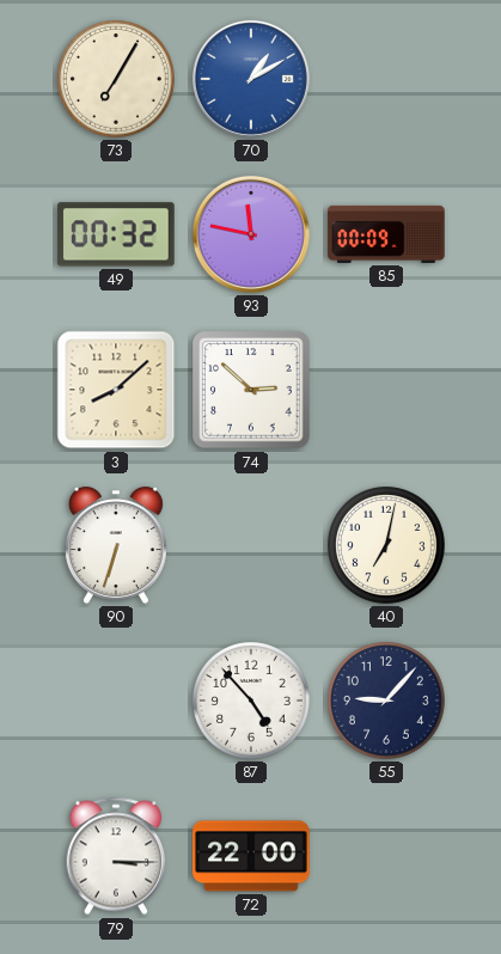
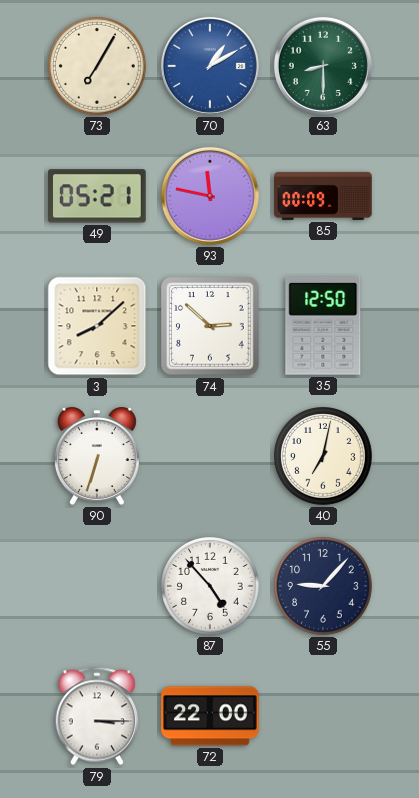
63: none -> 8:30
49: 00:32 -> 05:21
35: none -> 12:50
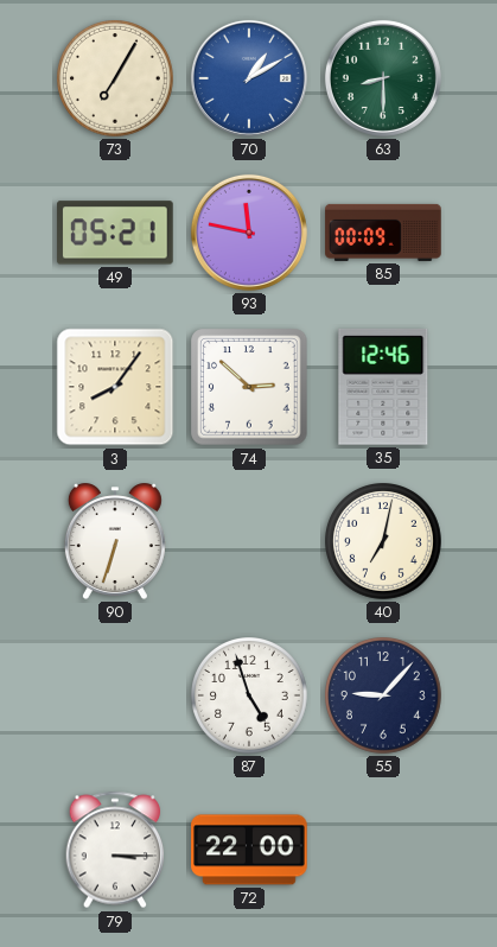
3: 8:08 -> 8:06
35: 12:50 -> 12:46
87: 4:53 -> 4:57
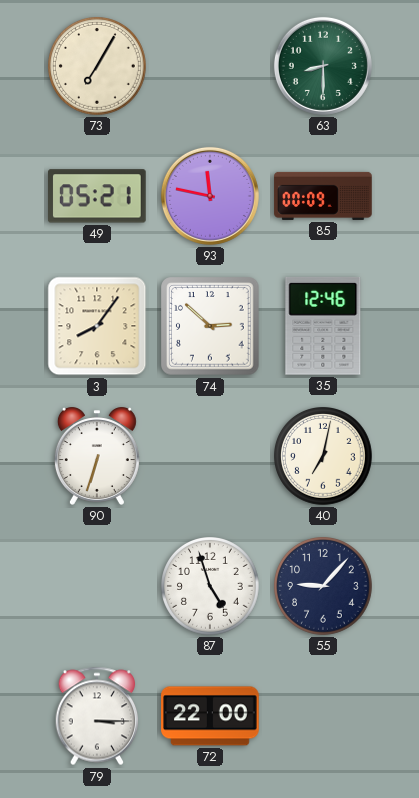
70: 1:10 -> none
